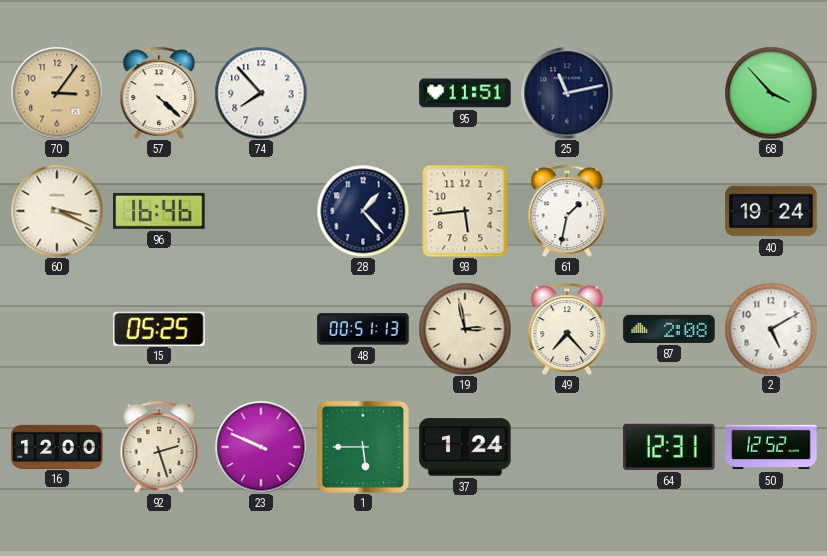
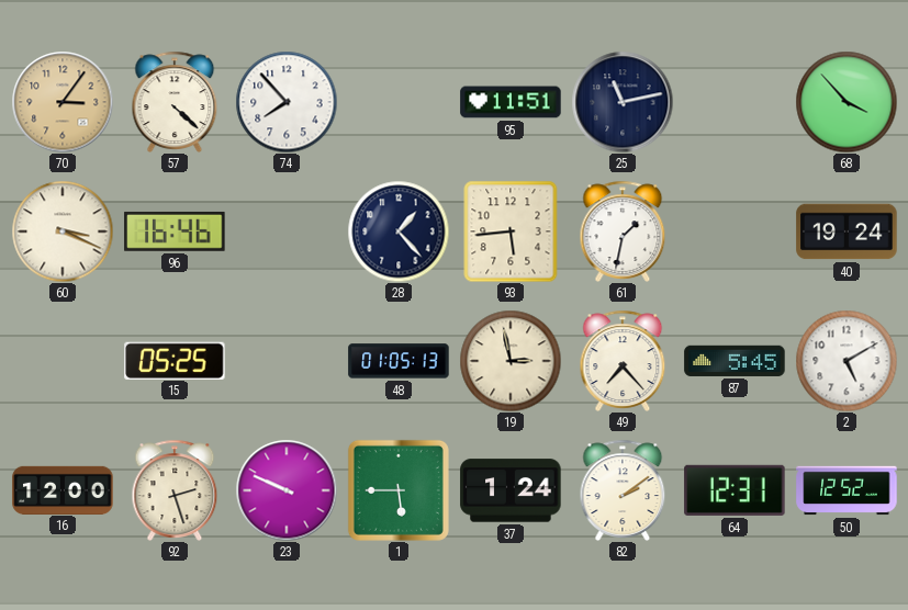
48: 00:51 -> 01:05
87: 2:08 -> 5:45
82: none -> 2:09
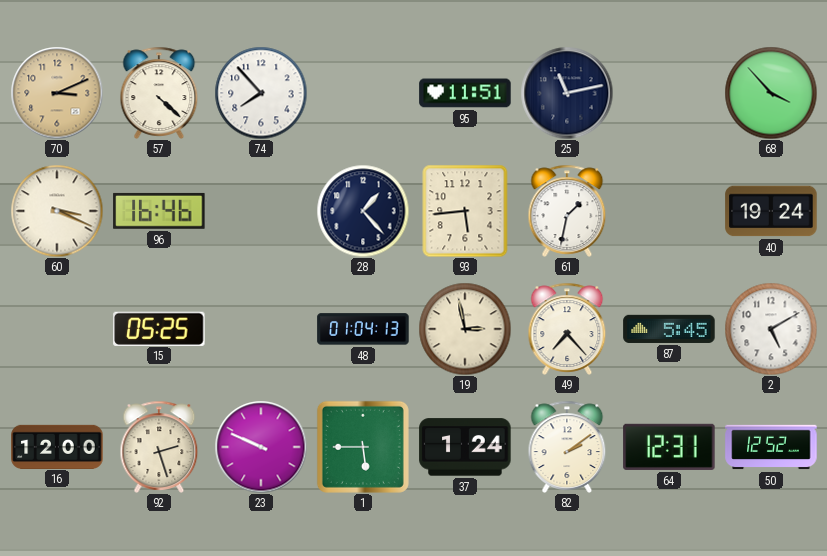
70: 3:06 -> 3:11
48: 01:05 -> 01:04
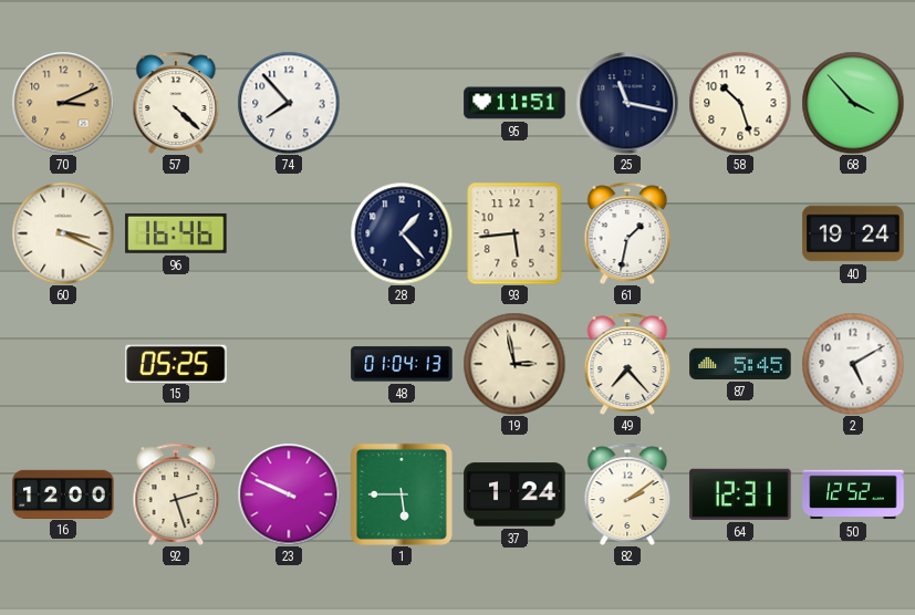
25: 11:13 -> 11:17
58: none -> 10:27
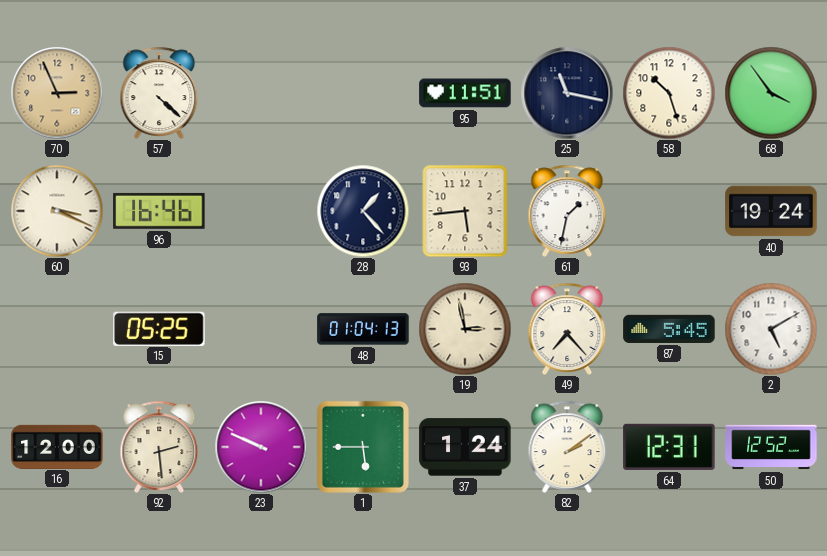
70: 3:11 -> 2:56
74: 7:53 -> none
68: 3:53 -> 3:54
92: 2:27 -> 2:29
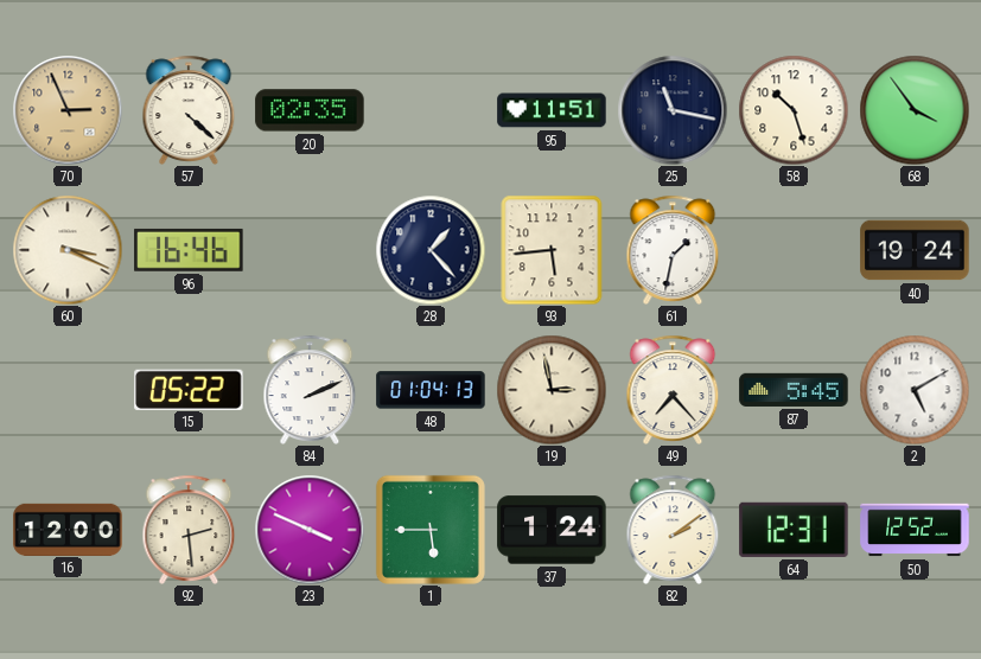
20: none -> 02:35
15: 05:25 -> 05:22
84: none -> 2:11
23: 9:49 -> 3:49
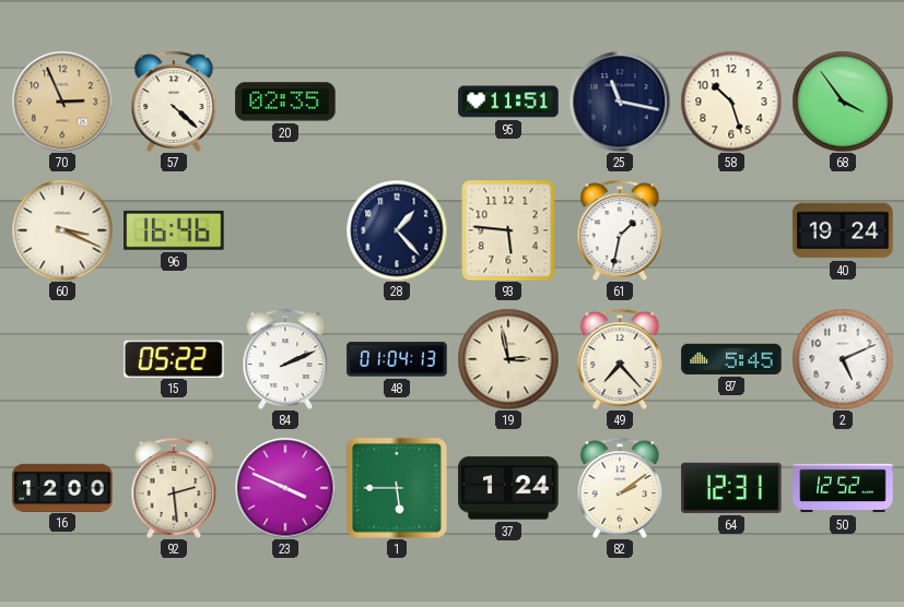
93: 5:44 -> 5:46
2: 5:10 -> 5:11
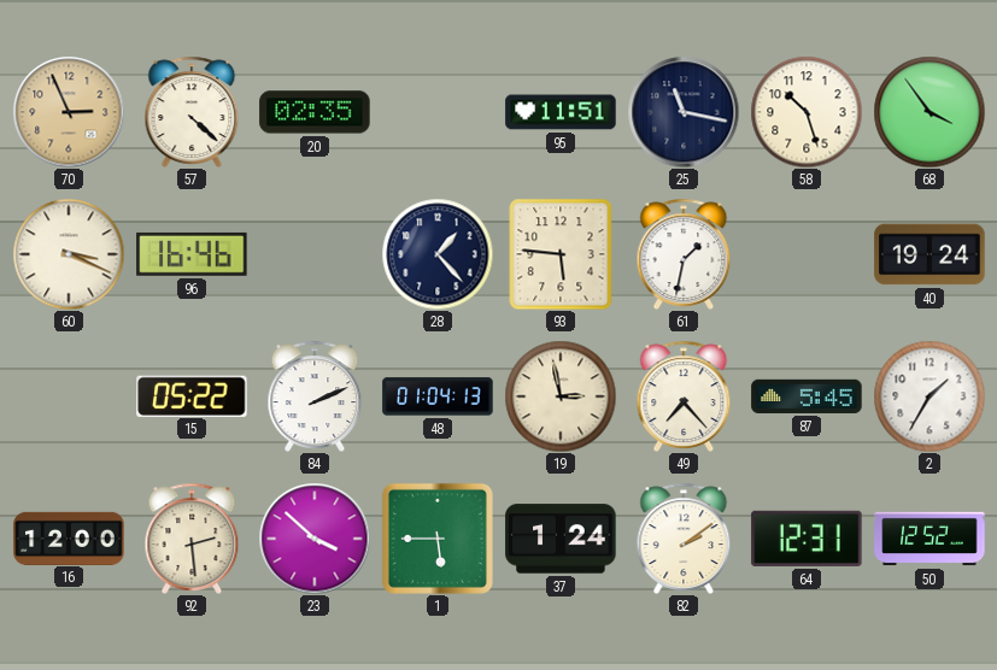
2: 5:11 -> 1:35
23: 3:49 -> 3:52
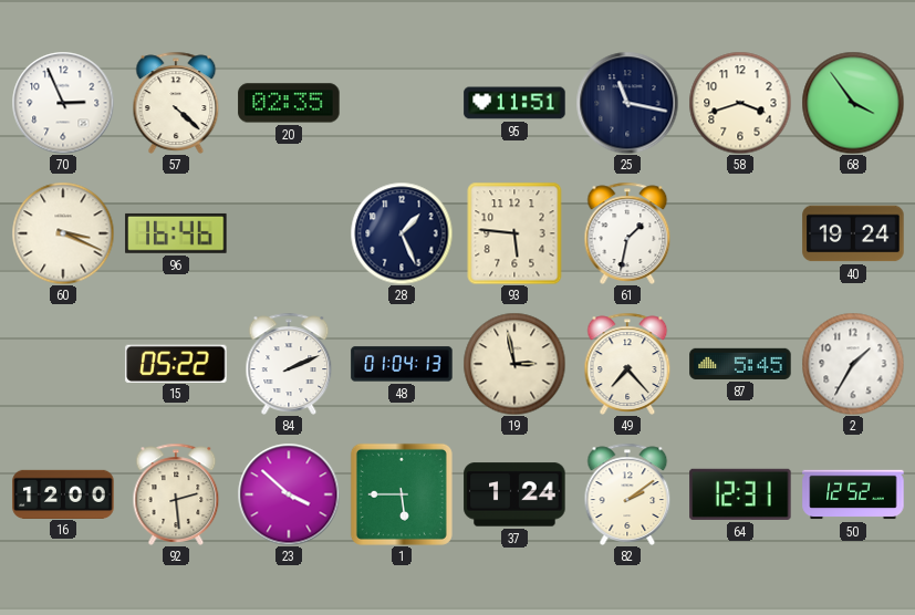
70 dial: champagne -> white
58: 10:27 -> 3:42
28: 1:23 -> 1:26
